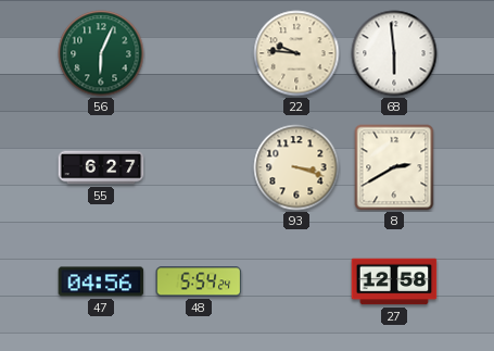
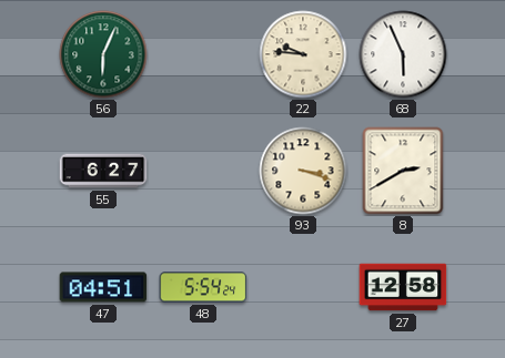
68: 5:59 -> 5:56
47: 04:56 -> 04:51
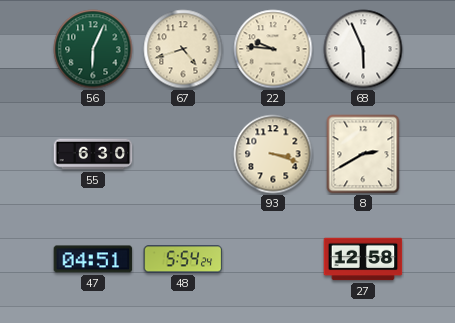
67: none -> 4:42
55: 6:27 -> 6:30
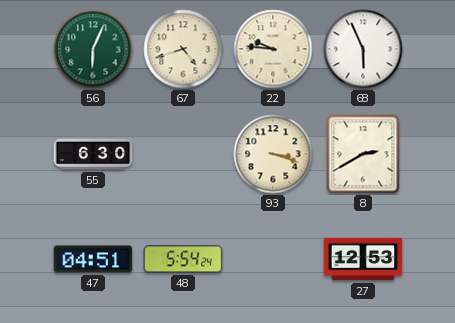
27: 12:58 -> 12:53
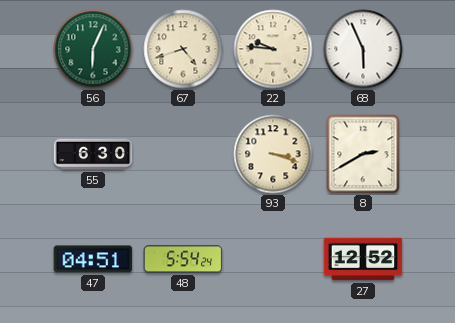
27: 12:53 -> 12:52
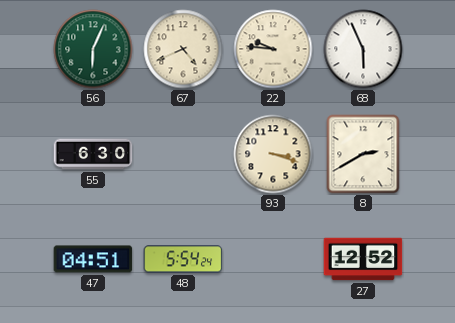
67: 4:42 -> 4:41
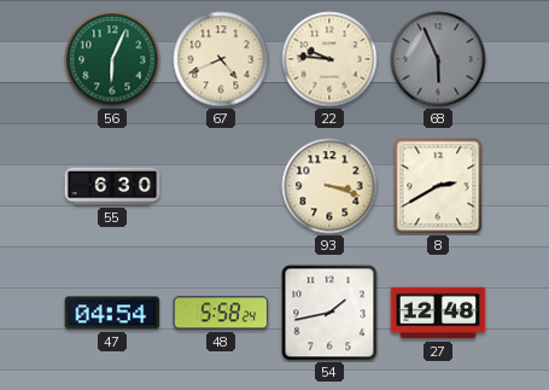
68 dial: white -> grey
47: 04:51 -> 04:54
48: 5:54 -> 5:58
54: none -> 1:43
27: 12:52 -> 12:48
